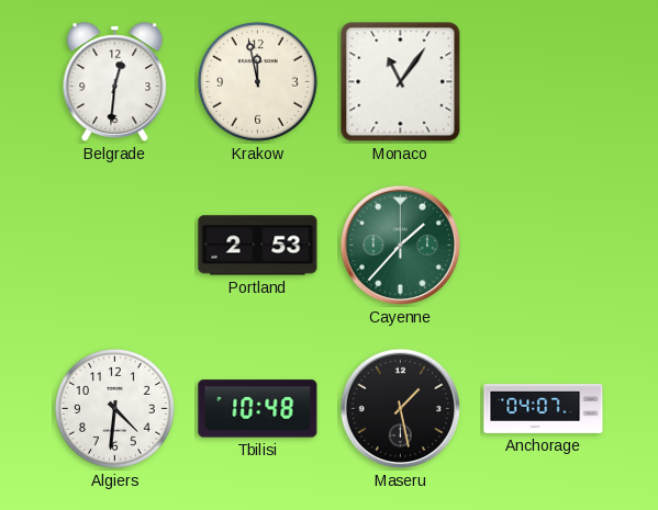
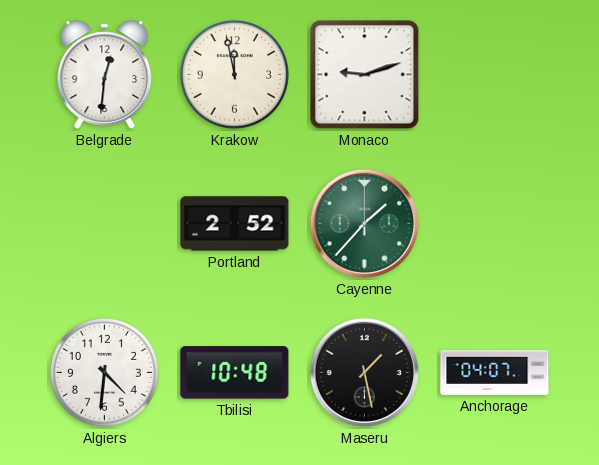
Monaco: 11:06 -> 9:12
Portland: 2:53 -> 2:52
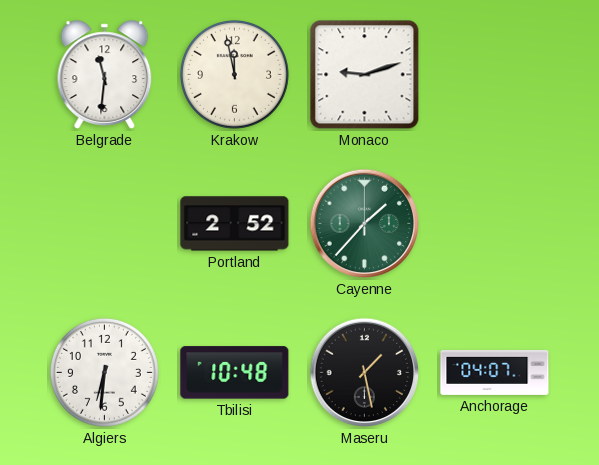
Belgrade: 12:31 -> 11:31
Algiers: 4:31 -> 6:31
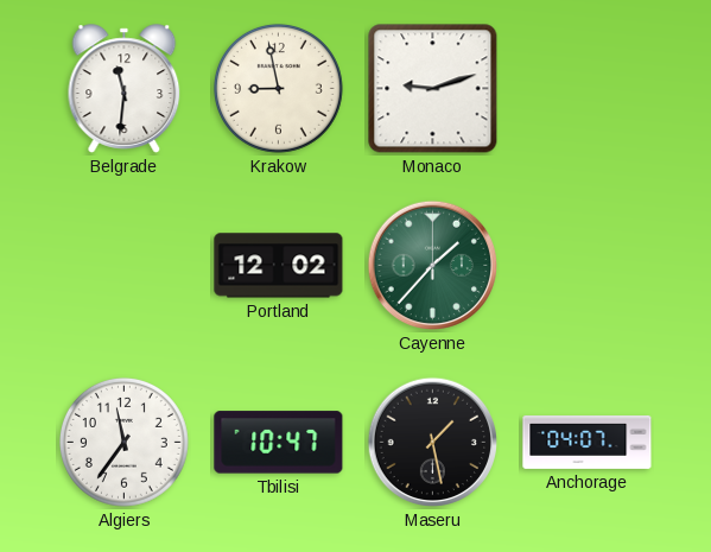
Krakow: 11:58 -> 8:58
Portland: 2:52 -> 12:02
Algiers: 6:31 -> 11:36
Tbilisi: 10:48 -> 10:47
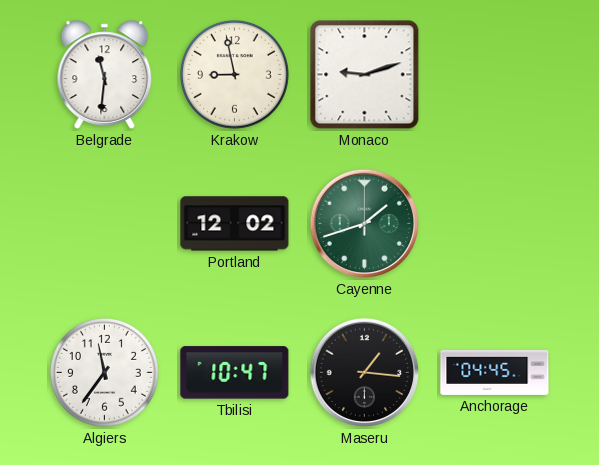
Cayenne: 1:37 -> 1:42
Maseru: 1:28 -> 1:16
Anchorage: 04:07 -> 04:45
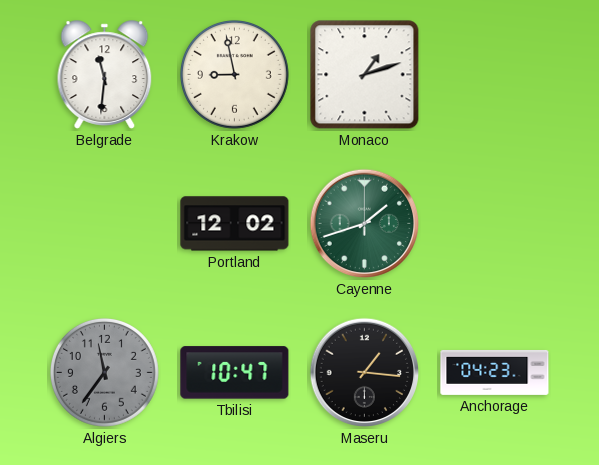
Monaco: 9:12 -> 1:12
Algiers dial: white -> grey
Anchorage: 04:45 -> 04:23
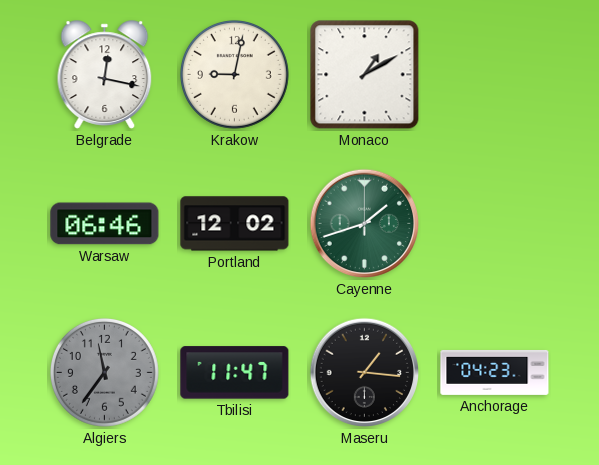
Belgrade: 11:31 -> 12:17
Krakow: 8:58 -> 9:02
Monaco: 1:12 -> 1:10
Warsaw: none -> 06:46
Tbilisi: 10:47 -> 11:47
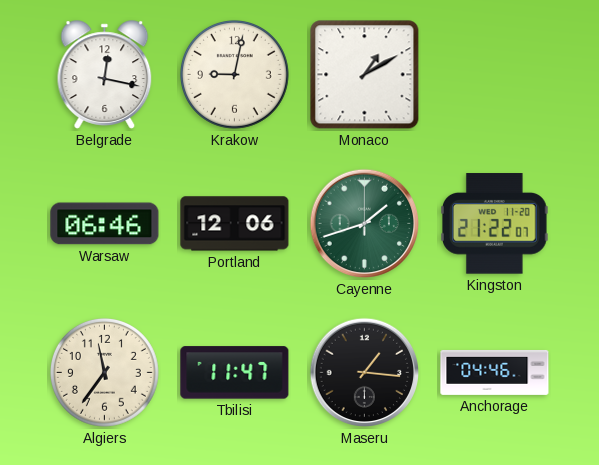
Portland: 12:02 -> 12:06
Kingston: none -> 21:22
Algiers dial: grey -> cream
Anchorage: 04:23 -> 04:46
